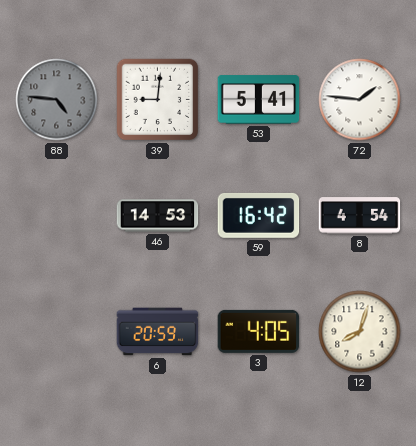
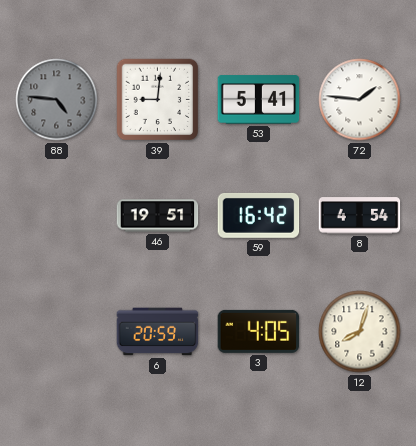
46: 14:53 -> 19:51
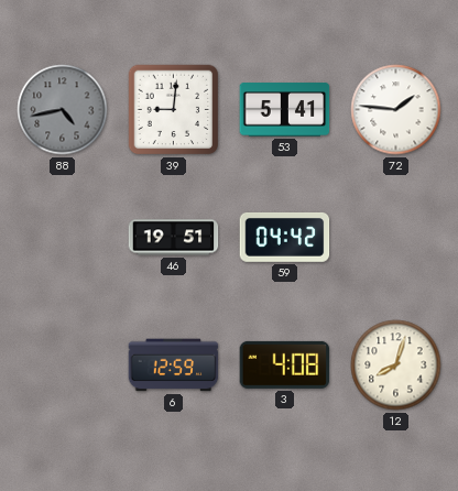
88: 4:46 -> 4:43
59: 16:42 -> 04:42
8: 4:54 -> none
6: 20:59 -> 12:59
3: 4:05 -> 4:08
